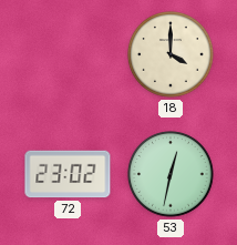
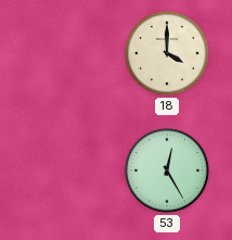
72: 23:02 -> none
53: 12:32 -> 12:25
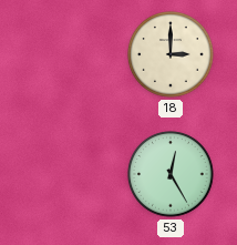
18: 4:00 -> 3:00
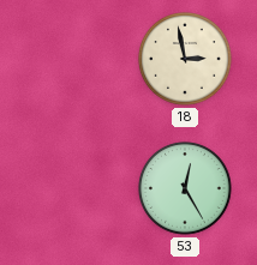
18: 3:00 -> 2:58
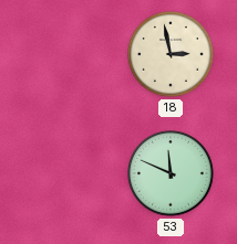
53: 12:25 -> 11:49
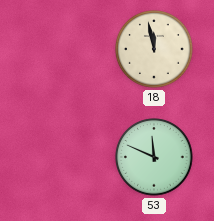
18: 2:58 -> 11:58
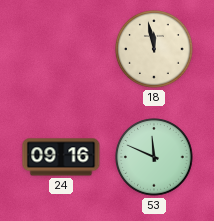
24: none -> 09:16
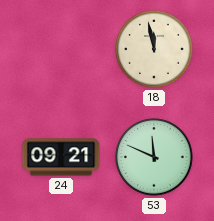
24: 09:16 -> 09:21
